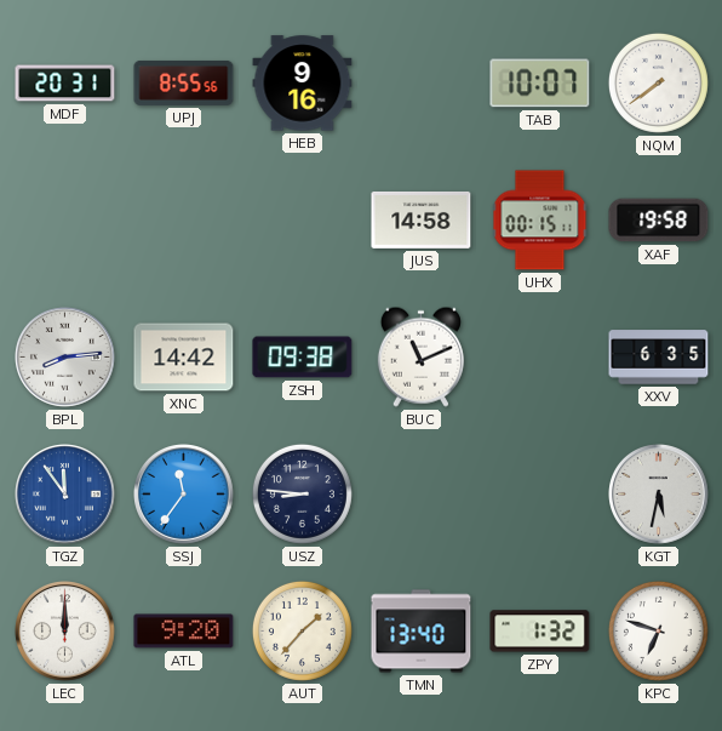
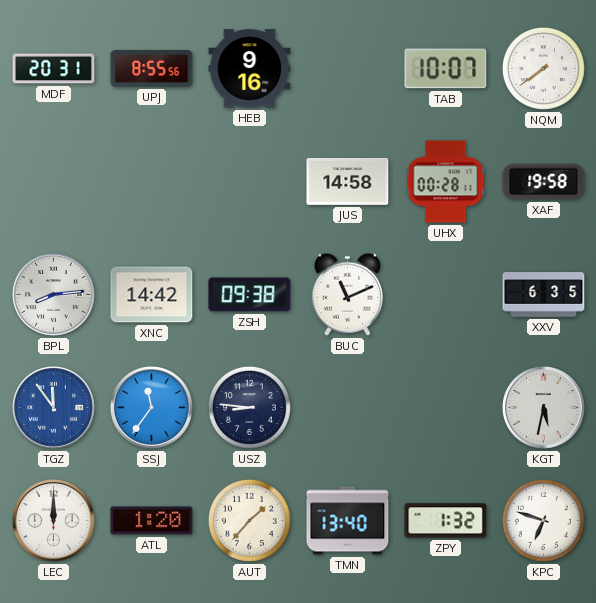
UHX: 00:15 -> 00:28
ATL: 9:20 -> 1:20
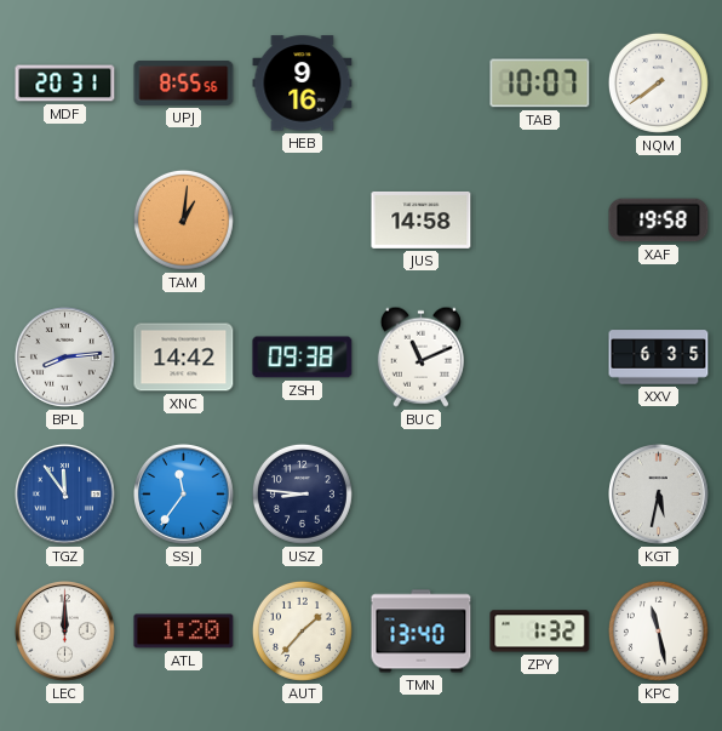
TAM: none -> 1:01
UHX: 00:28 -> none
KPC: 6:48 -> 11:28
